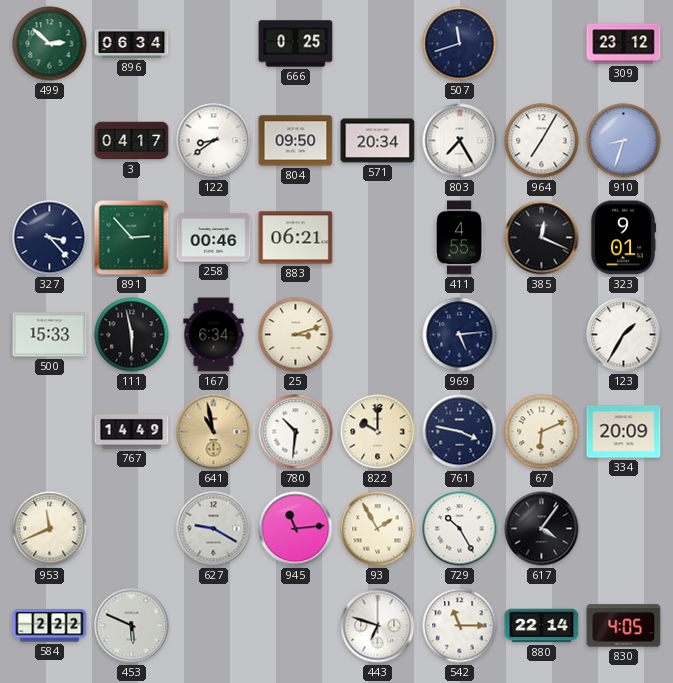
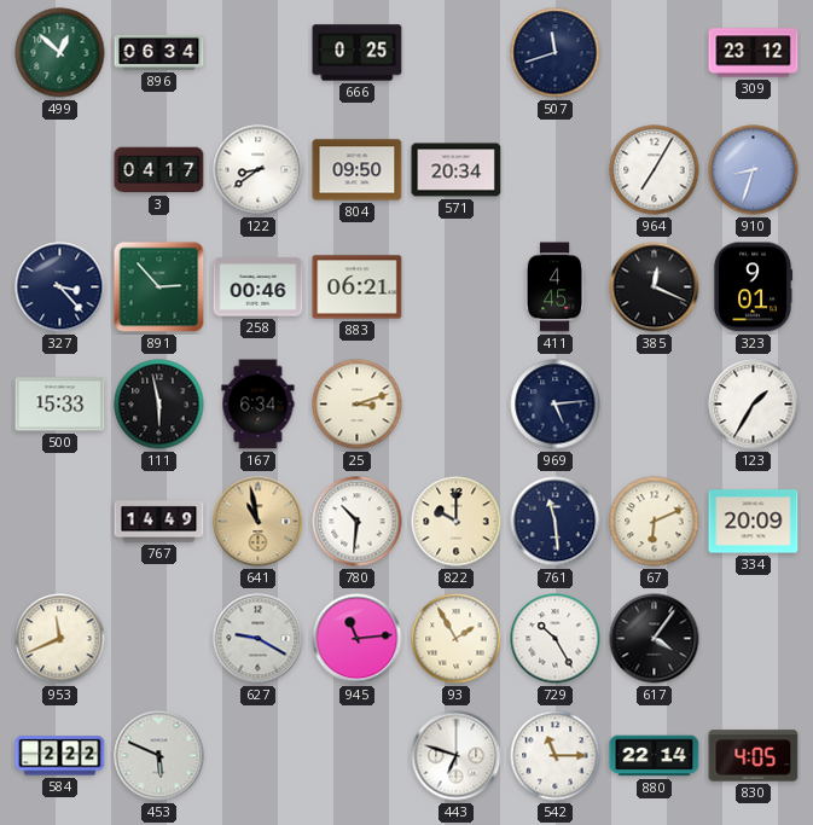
499: 2:52 -> 12:52
803: 7:25 -> none
411: 4:55 -> 4:45
761: 3:47 -> 11:29
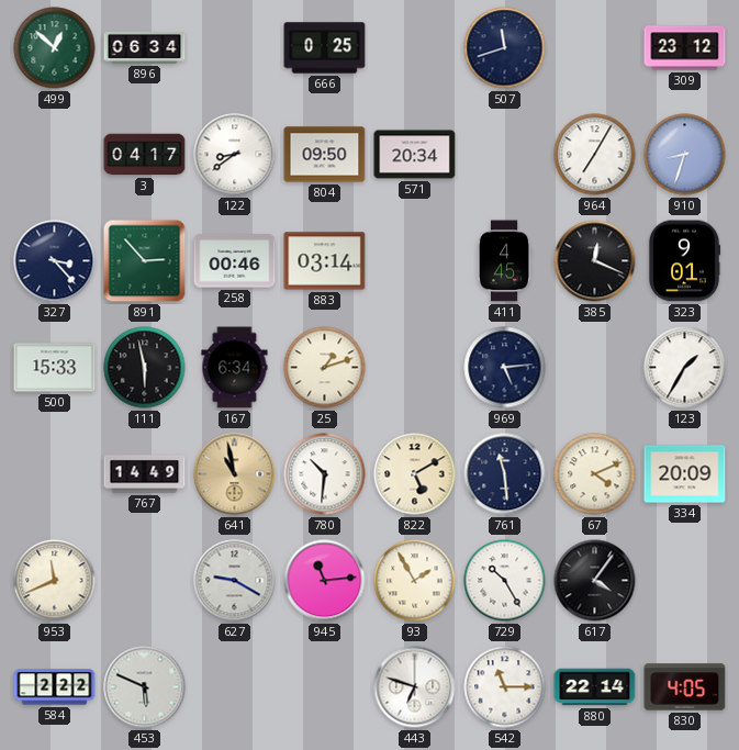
883: 06:21 -> 03:14
25: 3:12 -> 1:12
822: 10:00 -> 5:10
67: 6:11 -> 4:11
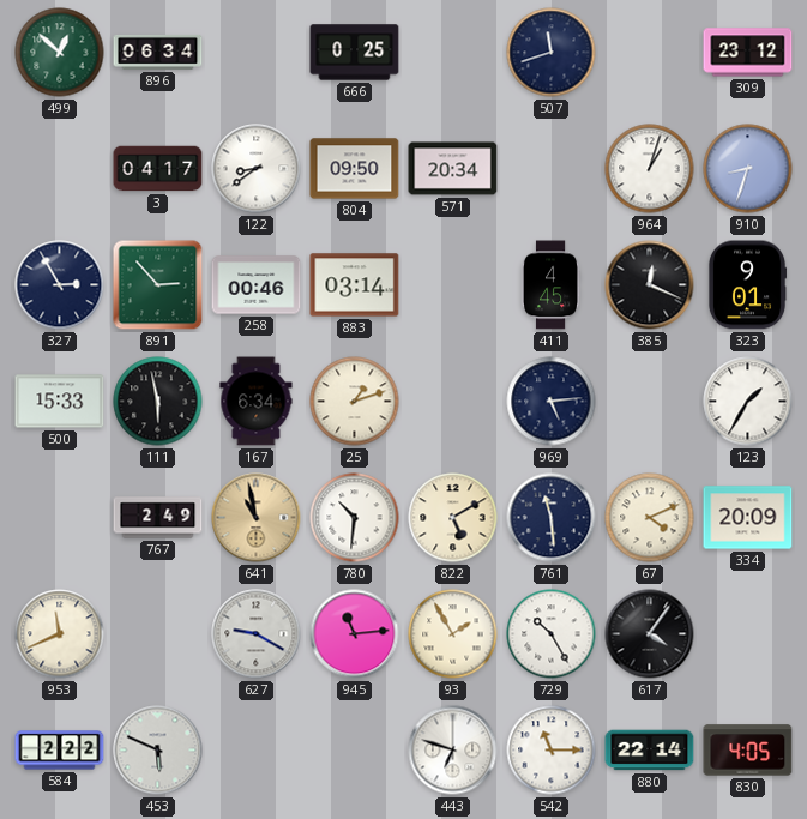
964: 7:05 -> 1:03
327: 3:23 -> 2:55
767: 14:49 -> 2:49
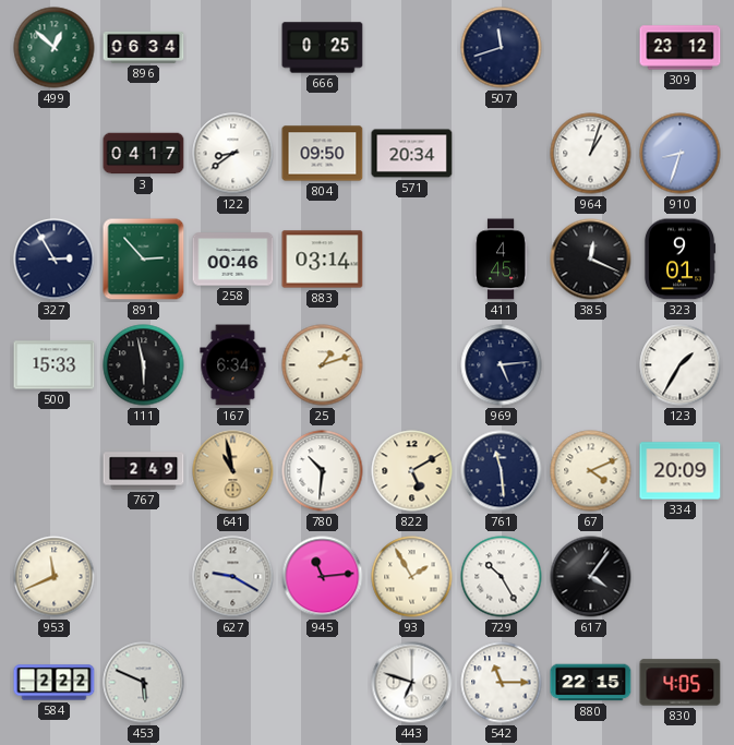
880: 22:14 -> 22:15
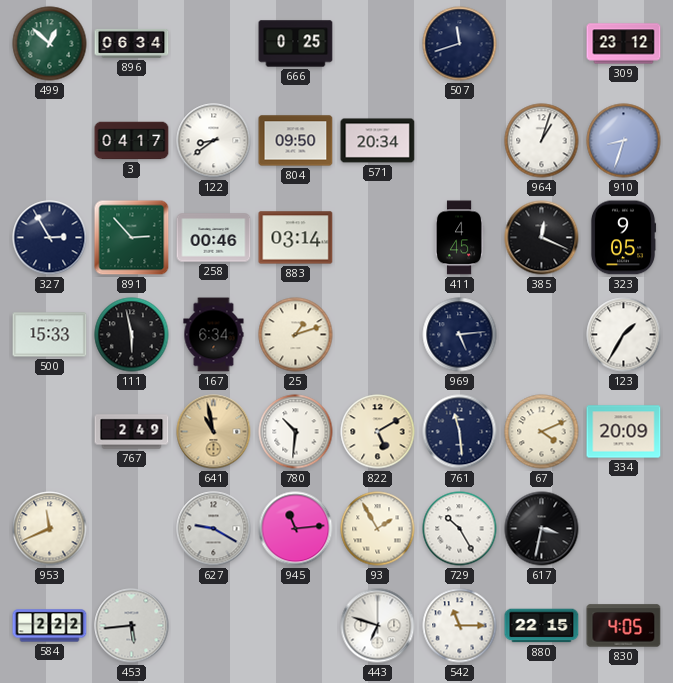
323: 9:01 -> 9:05
617: 4:06 -> 3:32
453: 5:49 -> 5:44
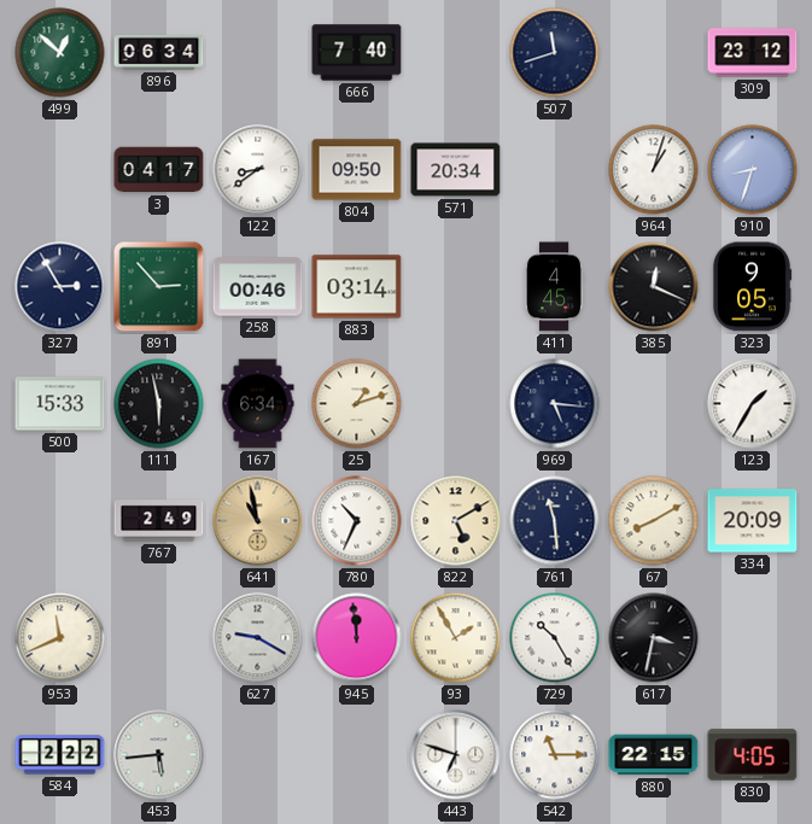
666: 0:25 -> 7:40
969: 5:14 -> 5:16
780: 10:31 -> 10:34
67: 4:11 -> 8:10
945: 11:14 -> 11:59
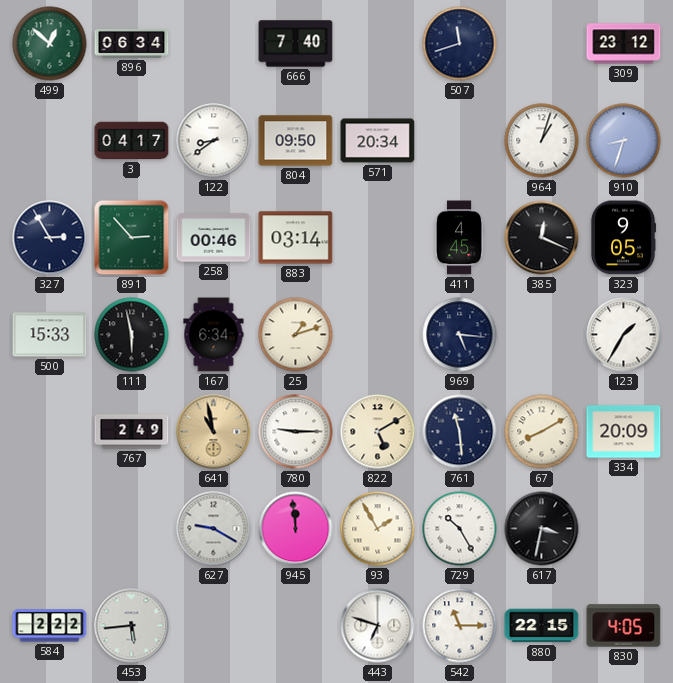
780: 10:34 -> 9:15
953: 11:41 -> none
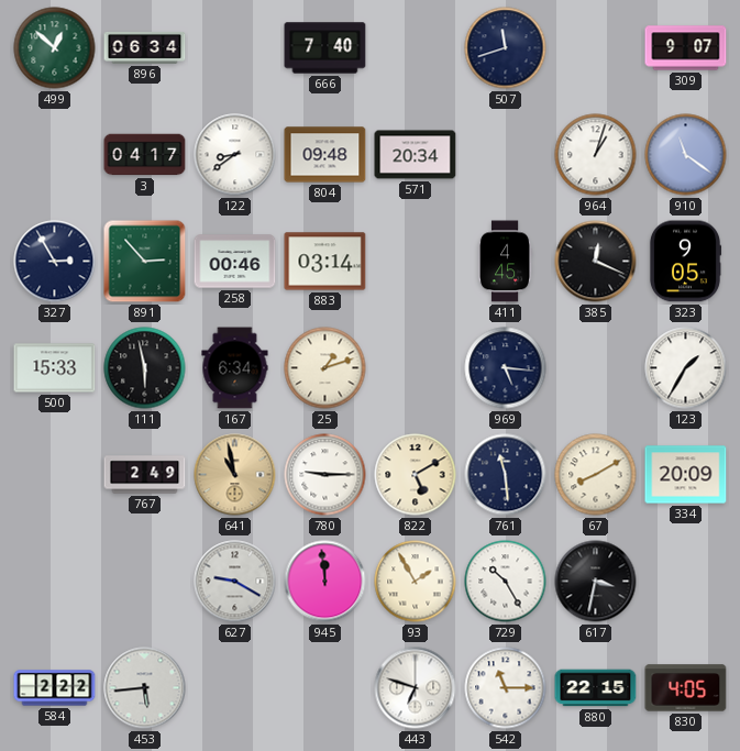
309: 23:12 -> 9:07
804: 09:50 -> 09:48
910: 8:33 -> 11:21
